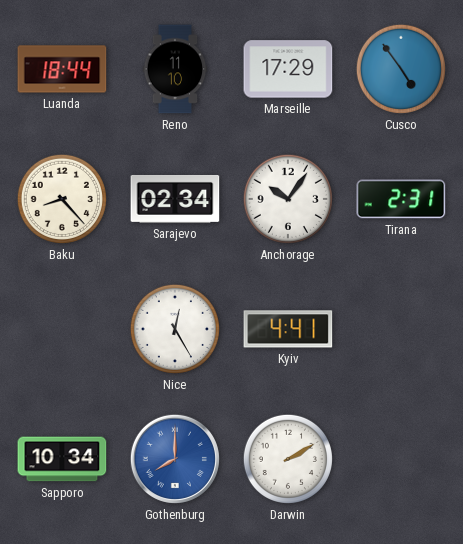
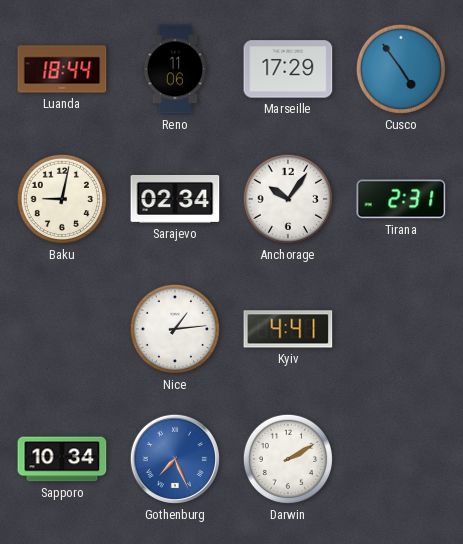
Reno: 11:10 -> 11:06
Baku: 8:23 -> 9:02
Nice: 12:25 -> 1:14
Gothenburg: 8:00 -> 7:26
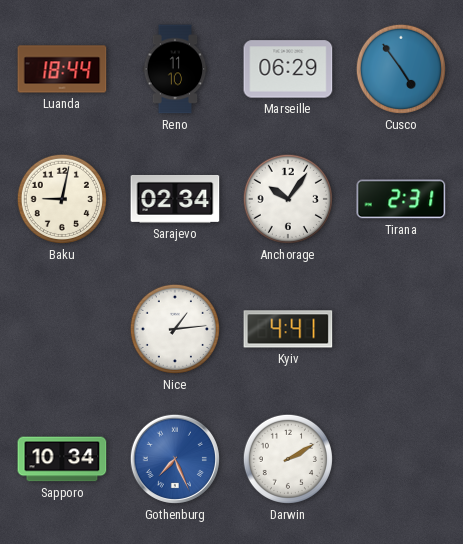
Reno: 11:06 -> 11:10
Marseille: 17:29 -> 06:29
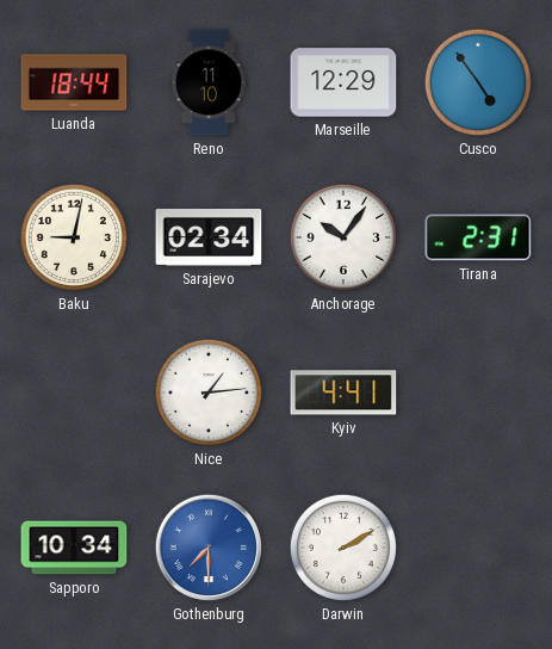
Marseille: 06:29 -> 12:29
Gothenburg: 7:26 -> 7:30
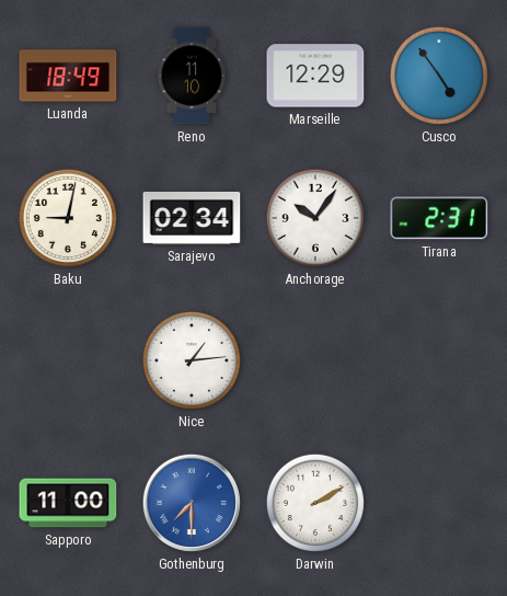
Luanda: 18:44 -> 18:49
Kyiv: 4:41 -> none
Sapporo: 10:34 -> 11:00
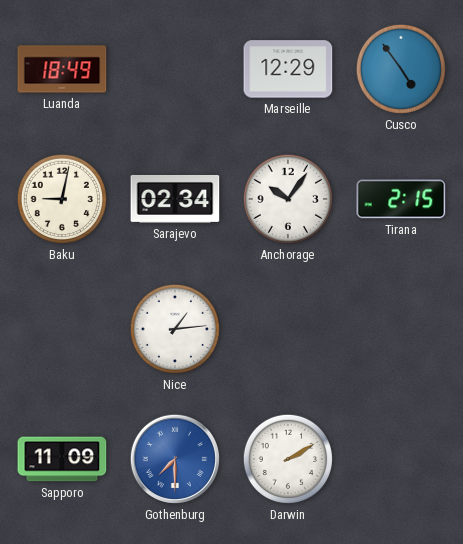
Reno: 11:10 -> none
Tirana: 2:31 -> 2:15
Sapporo: 11:00 -> 11:09
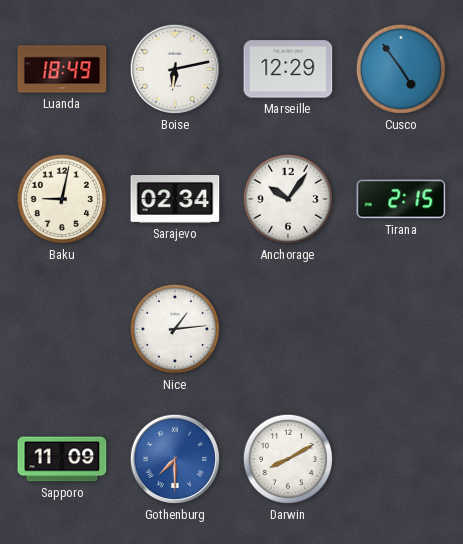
Boise: none -> 6:13
Darwin: 2:10 -> 8:10
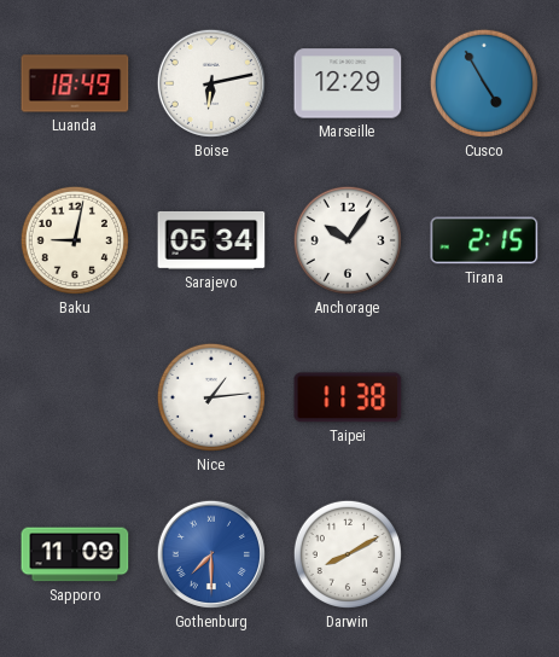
Cusco: 4:54 -> 4:55
Sarajevo: 02:34 -> 05:34
Taipei: none -> 11:38
